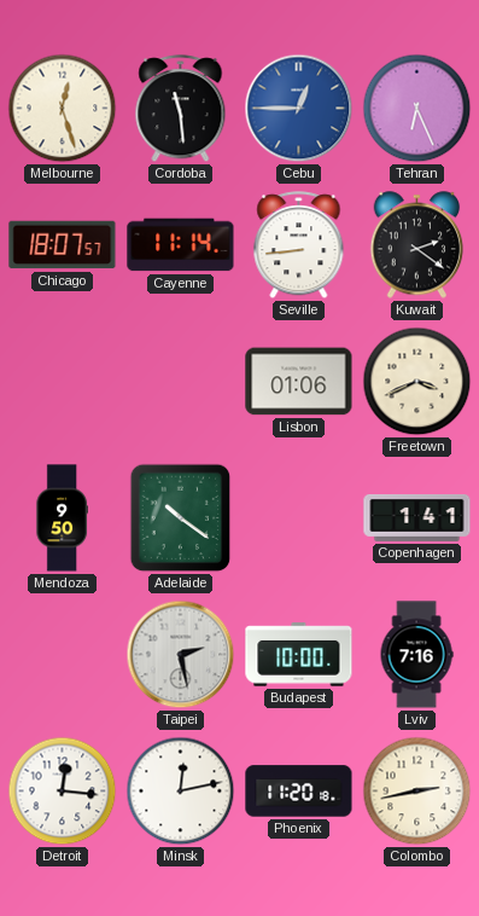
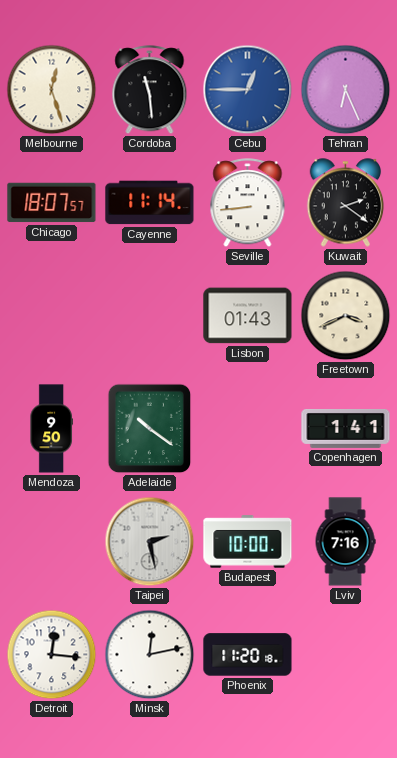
Lisbon: 01:06 -> 01:43
Colombo: 2:43 -> none
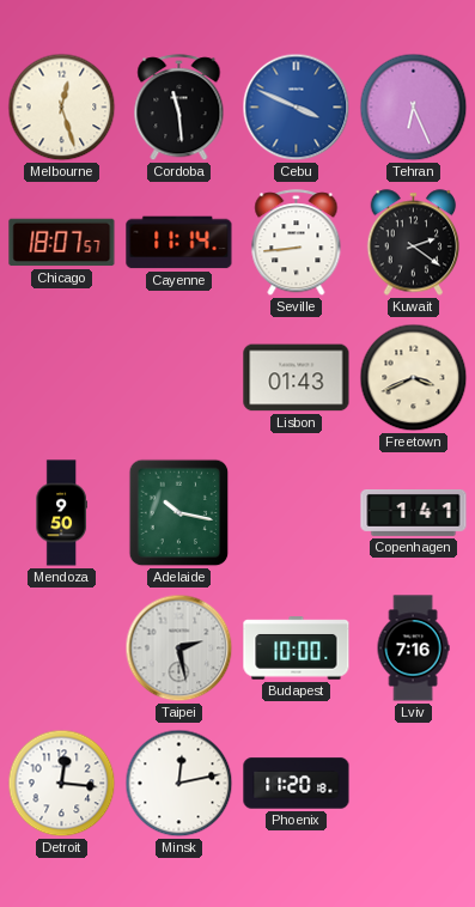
Cebu: 12:45 -> 3:49
Adelaide: 10:21 -> 10:17
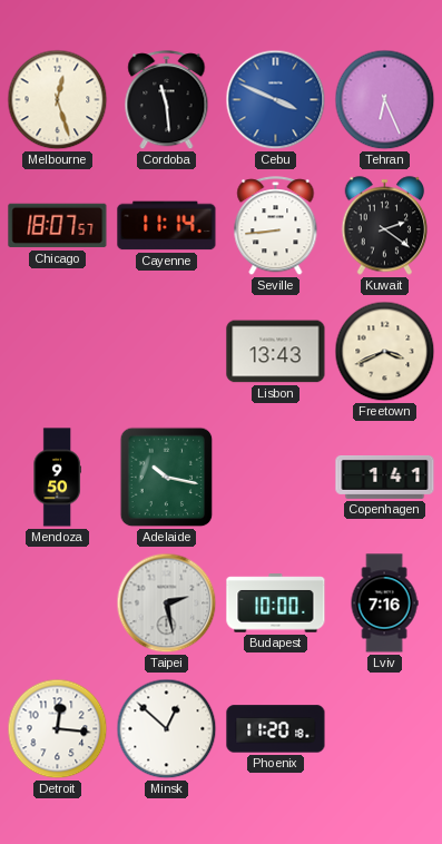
Lisbon: 01:43 -> 13:43
Minsk: 12:13 -> 12:52
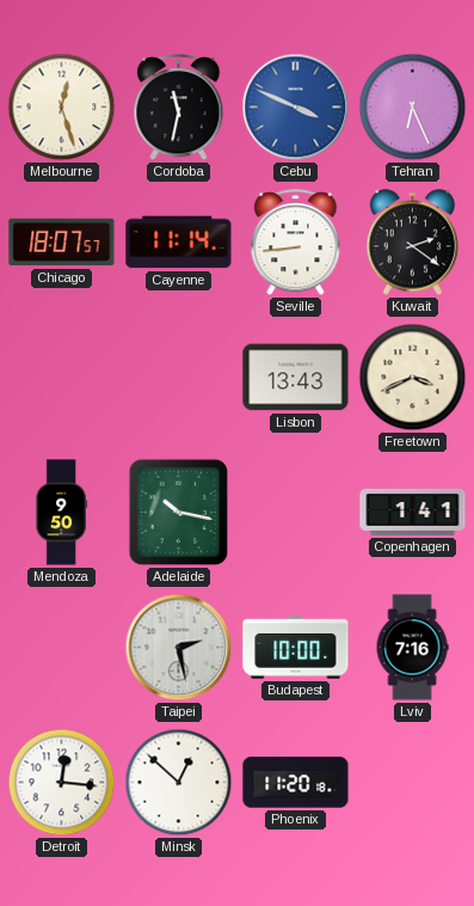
Cordoba: 11:29 -> 11:32
